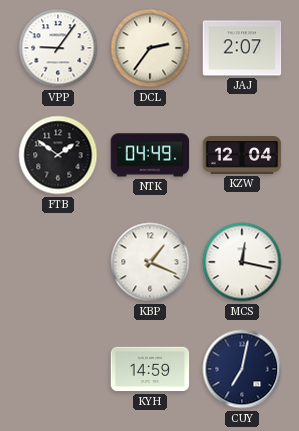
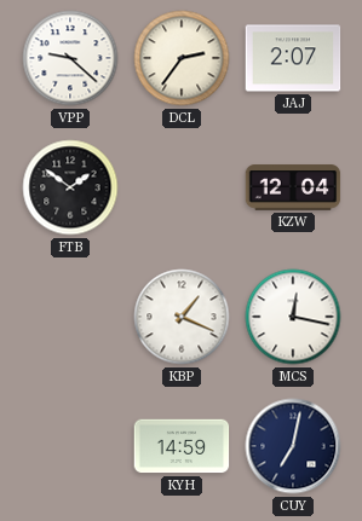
VPP: 9:06 -> 9:22
NTK: 04:49 -> none
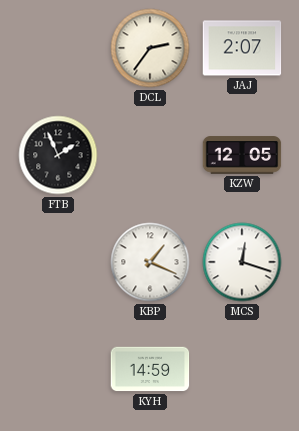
VPP: 9:22 -> none
FTB: 1:51 -> 1:56
KZW: 12:04 -> 12:05
MCS: 12:17 -> 12:18
CUY: 7:02 -> none
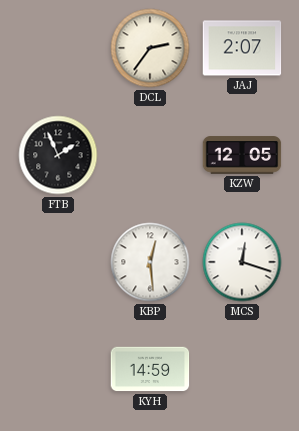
KBP: 1:19 -> 12:29
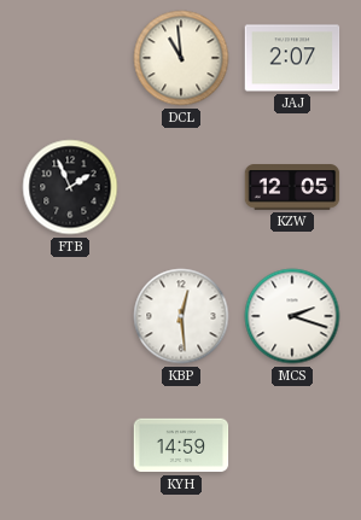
DCL: 2:36 -> 10:59
MCS: 12:18 -> 2:18
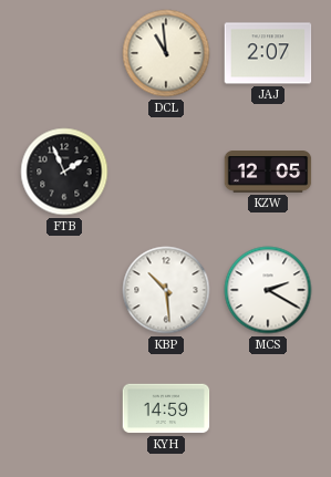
KBP: 12:29 -> 10:29
MCS: 2:18 -> 2:20
